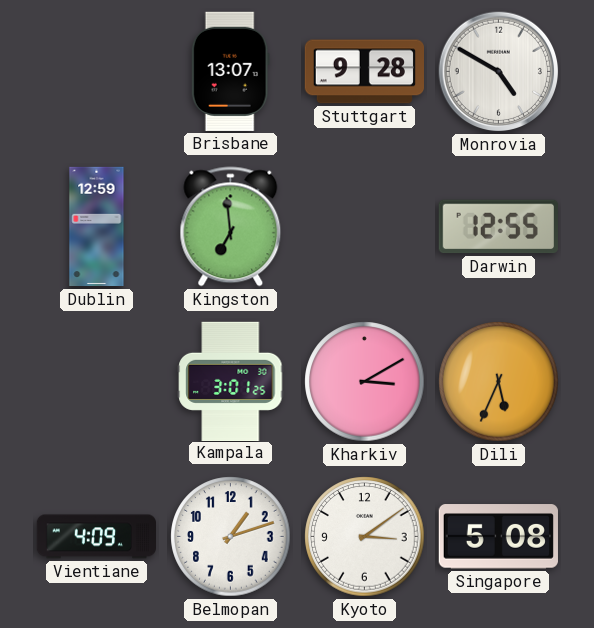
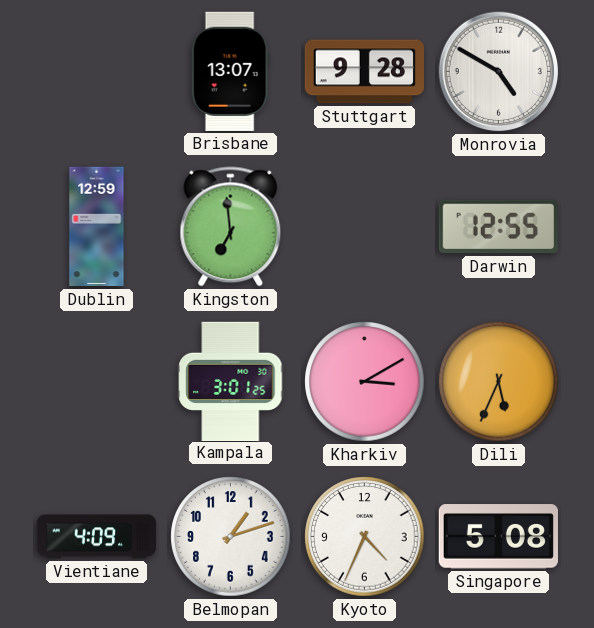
Kyoto: 3:09 -> 4:34
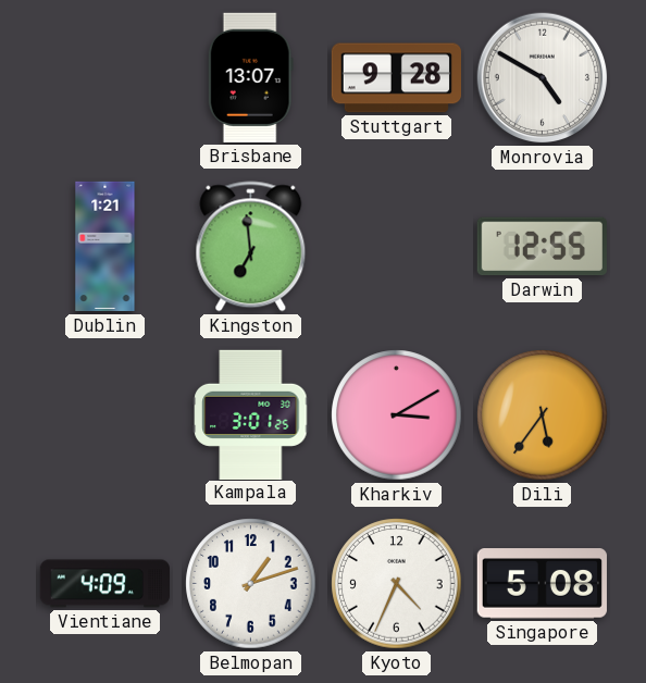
Dublin: 12:59 -> 1:21
Dili: 5:34 -> 5:36
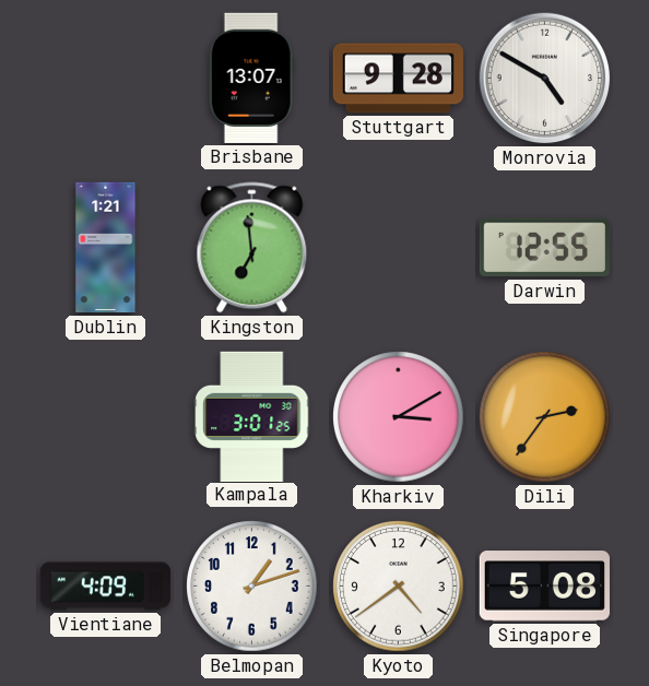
Dili: 5:36 -> 2:36
Kyoto: 4:34 -> 4:39
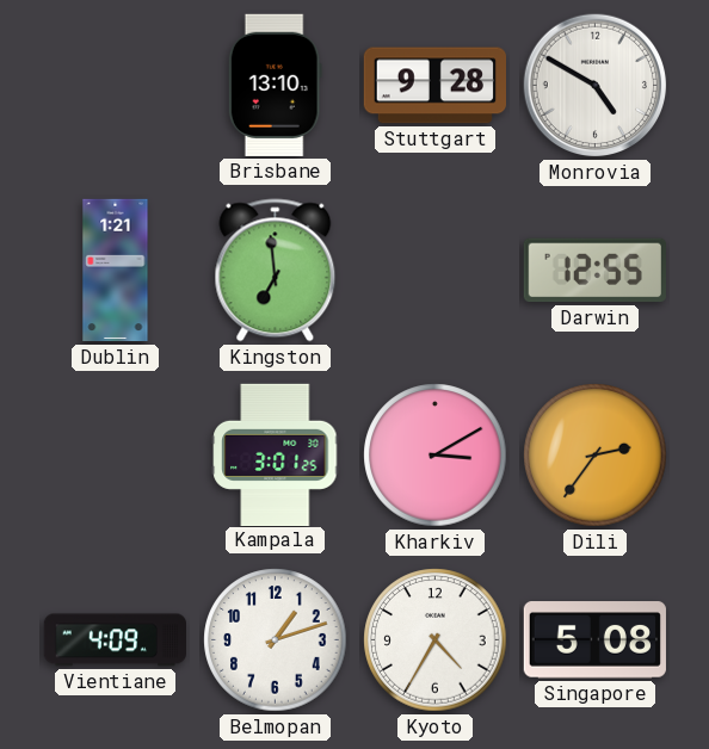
Brisbane: 13:07 -> 13:10
Kyoto: 4:39 -> 4:35
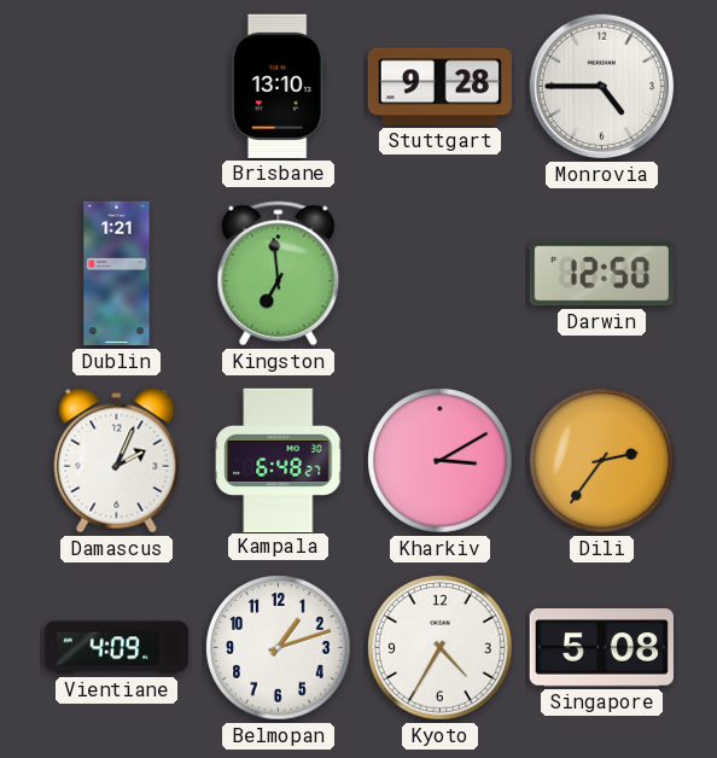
Monrovia: 4:50 -> 4:45
Darwin: 12:55 -> 12:50
Damascus: none -> 2:04
Kampala: 3:01 -> 6:48
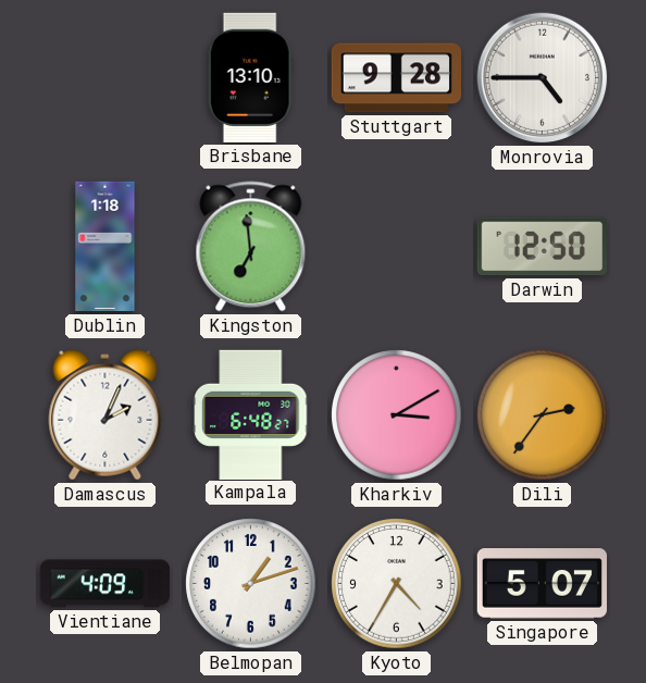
Dublin: 1:21 -> 1:18
Singapore: 5:08 -> 5:07
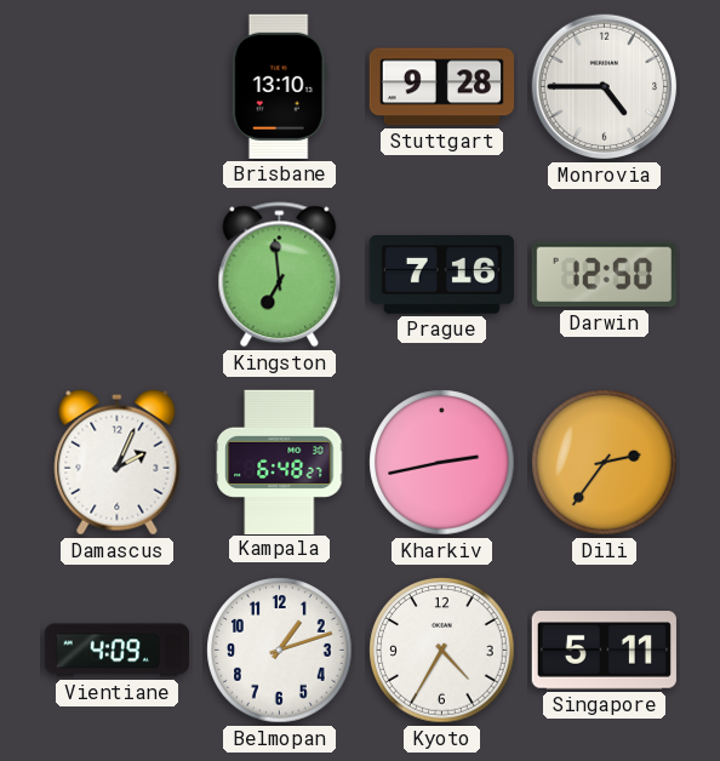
Dublin: 1:18 -> none
Prague: none -> 7:16
Kharkiv: 3:10 -> 2:43
Singapore: 5:07 -> 5:11
